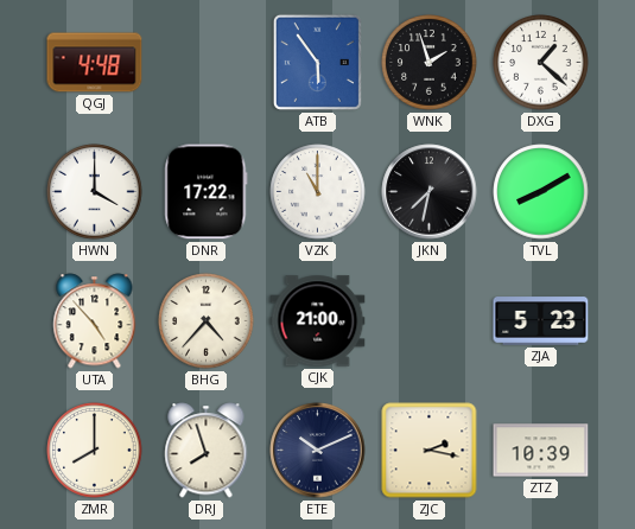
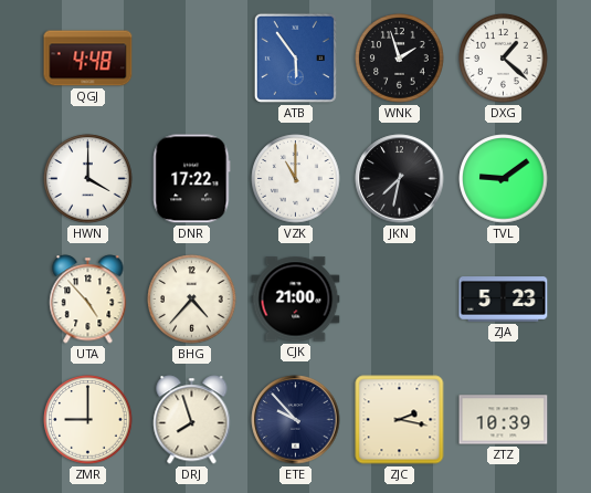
TVL: 8:10 -> 9:09
ZMR: 8:00 -> 9:00
ETE: 10:11 -> 9:53
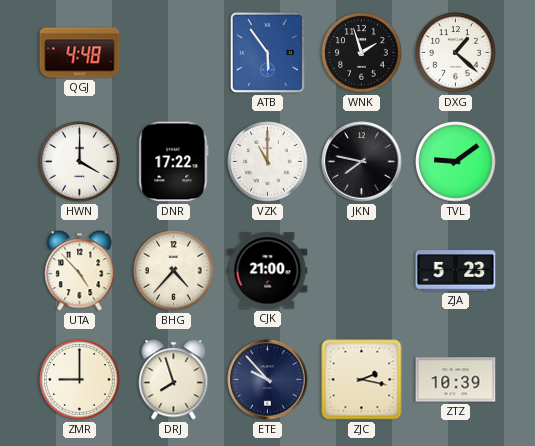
JKN: 7:32 -> 7:47
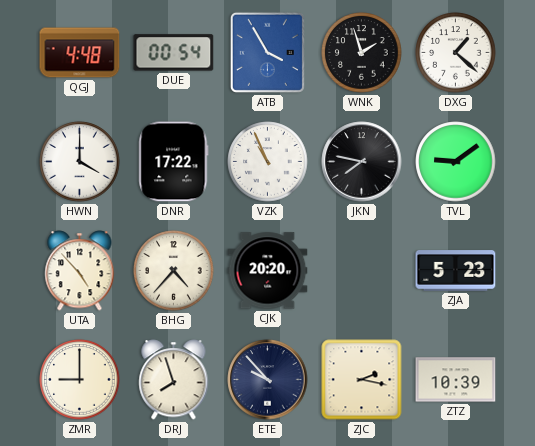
DUE: none -> 00:54
ATB: 5:54 -> 3:55
VZK: 11:00 -> 10:56
CJK: 21:00 -> 20:20
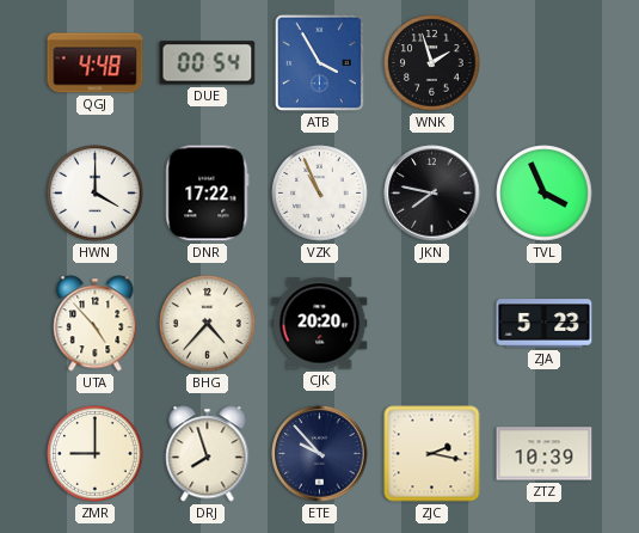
DXG: 1:22 -> none
TVL: 9:09 -> 3:56
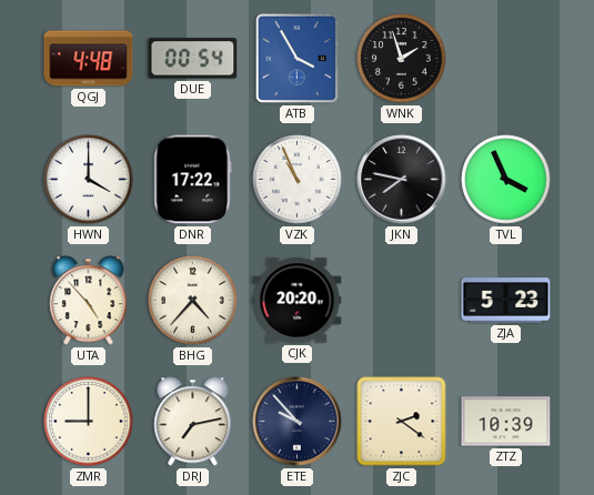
DRJ: 7:57 -> 7:13
ZJC: 2:17 -> 2:21
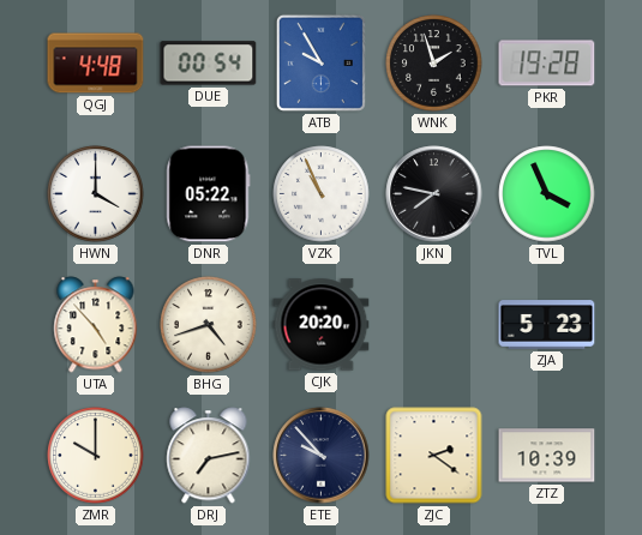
ATB: 3:55 -> 9:55
PKR: none -> 19:28
DNR: 17:22 -> 05:22
BHG: 4:37 -> 4:42
ZMR: 9:00 -> 10:00
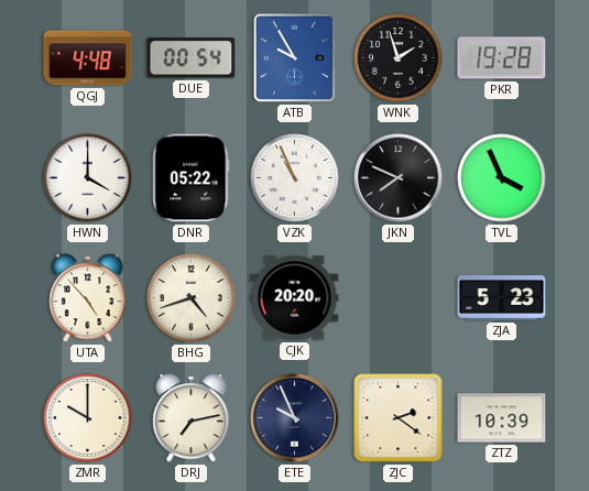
JKN: 7:47 -> 7:49
ETE: 9:53 -> 9:56
